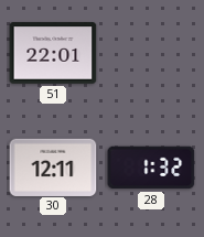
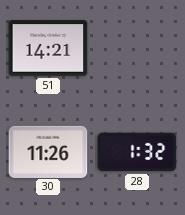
51: 22:01 -> 14:21
30: 12:11 -> 11:26
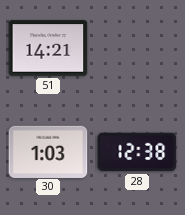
30: 11:26 -> 1:03
28: 1:32 -> 12:38
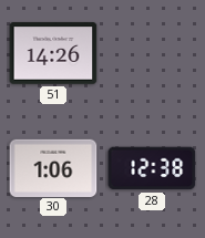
51: 14:21 -> 14:26
30: 1:03 -> 1:06
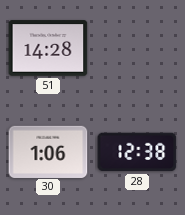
51: 14:26 -> 14:28
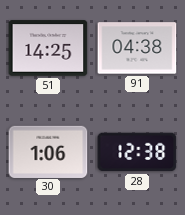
51: 14:28 -> 14:25
91: none -> 04:38
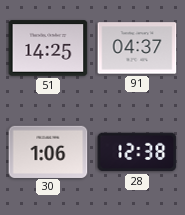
91: 04:38 -> 04:37
